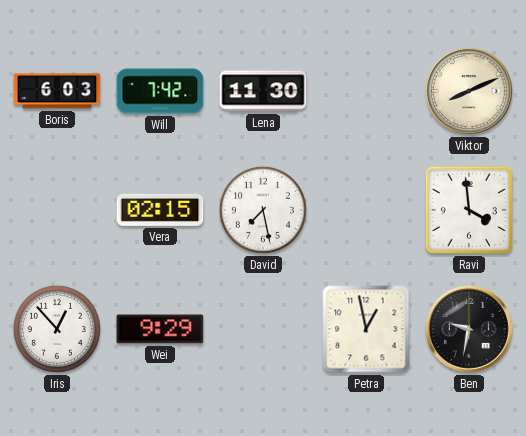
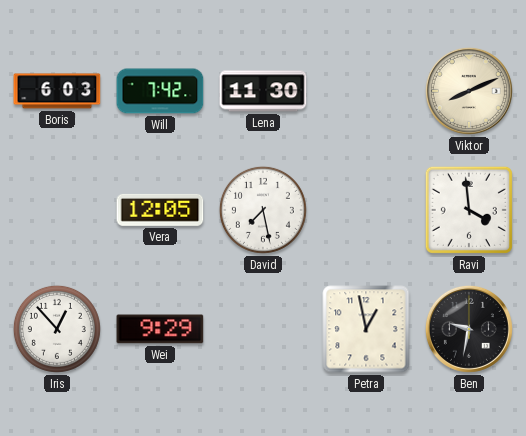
Vera: 02:15 -> 12:05
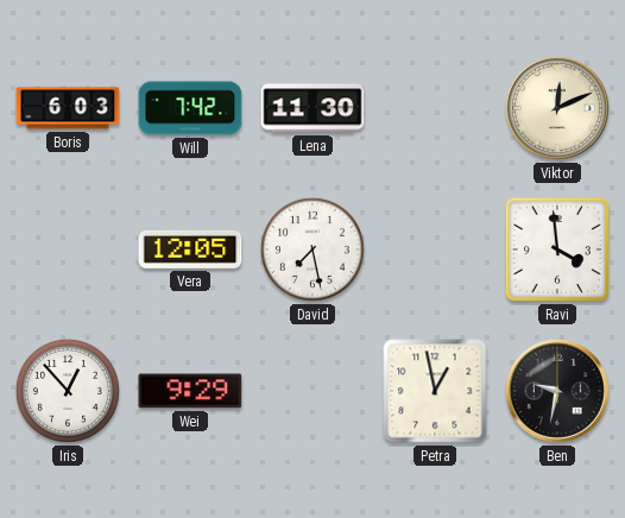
Viktor: 8:11 -> 12:11
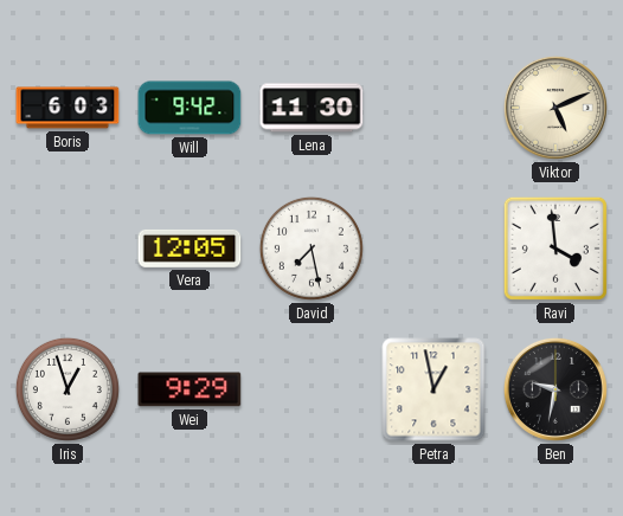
Will: 7:42 -> 9:42
Viktor: 12:11 -> 5:11
Iris: 12:53 -> 12:57
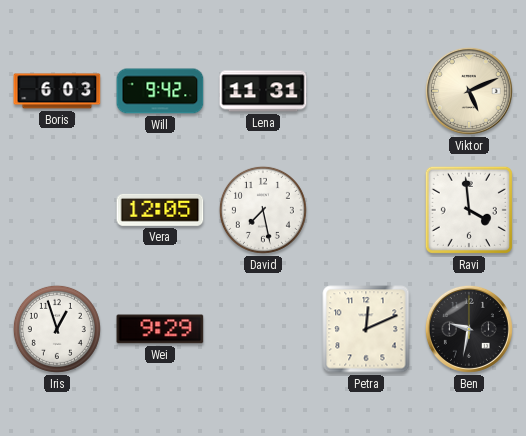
Lena: 11:30 -> 11:31
Petra: 12:58 -> 12:11
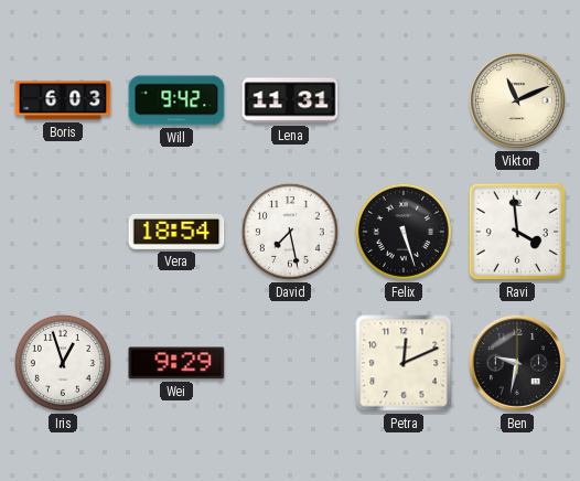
Viktor: 5:11 -> 11:11
Vera: 12:05 -> 18:54
Felix: none -> 5:27
